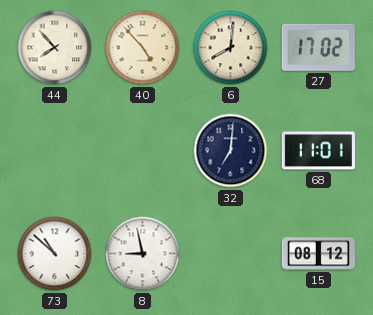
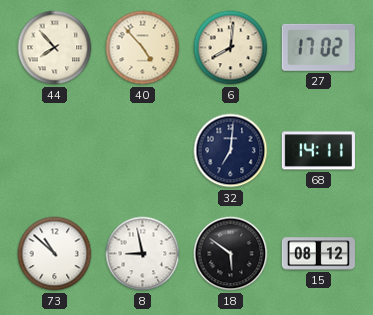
68: 11:01 -> 14:11
18: none -> 5:51
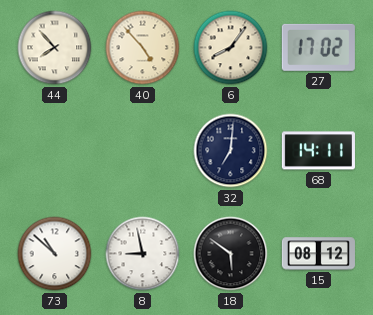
6: 8:01 -> 8:06
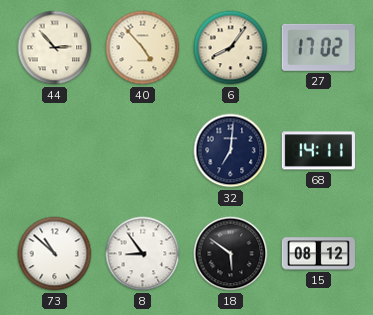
44: 7:53 -> 2:53
8: 8:58 -> 8:54
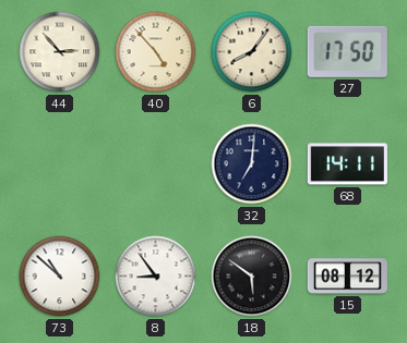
27: 17:02 -> 17:50
